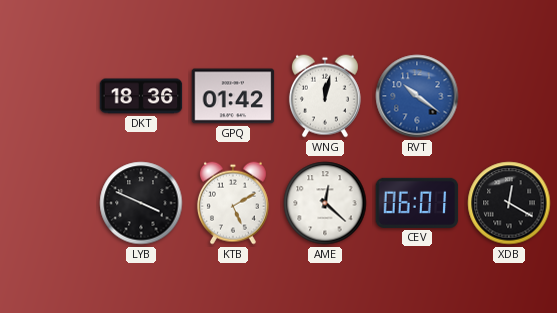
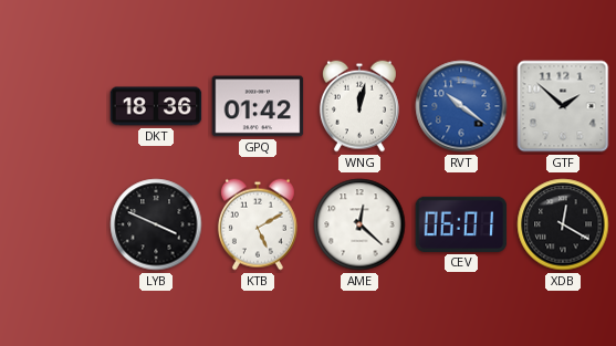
GTF: none -> 1:52
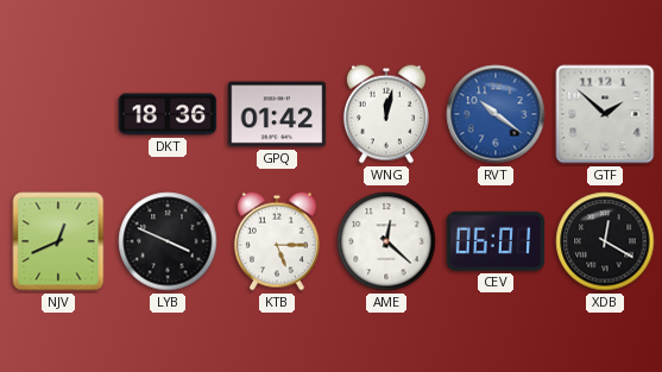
NJV: none -> 12:41
KTB: 5:10 -> 5:15
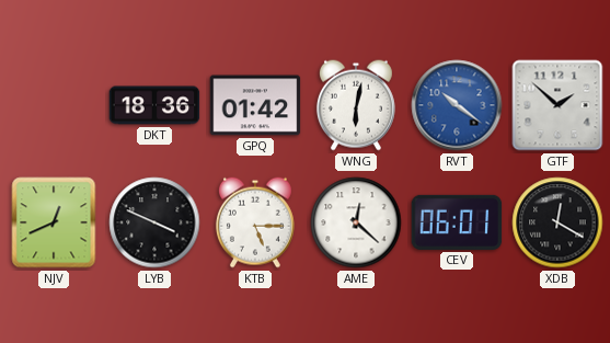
WNG: 12:02 -> 6:02
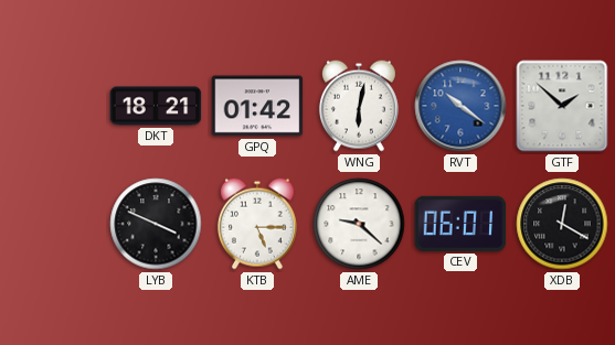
DKT: 18:36 -> 18:21
NJV: 12:41 -> none
AME: 12:22 -> 9:22
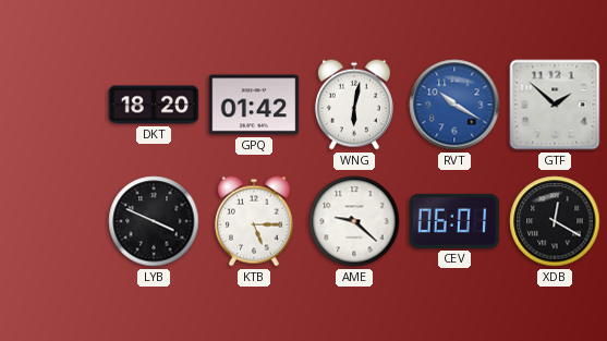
DKT: 18:21 -> 18:20
RVT: 10:21 -> 10:20
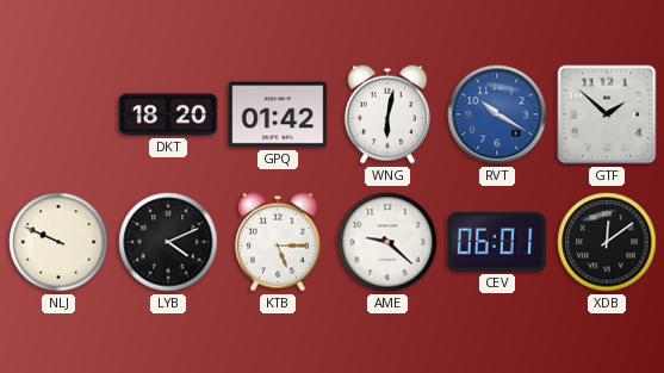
NLJ: none -> 9:49
LYB: 3:49 -> 4:11
XDB: 12:20 -> 12:09
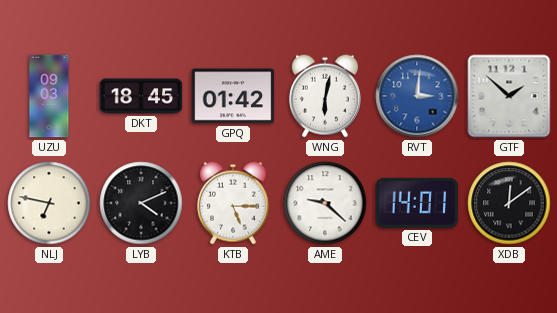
UZU: none -> 09:03
DKT: 18:20 -> 18:45
RVT: 10:20 -> 3:01
NLJ: 9:49 -> 6:47
CEV: 06:01 -> 14:01
